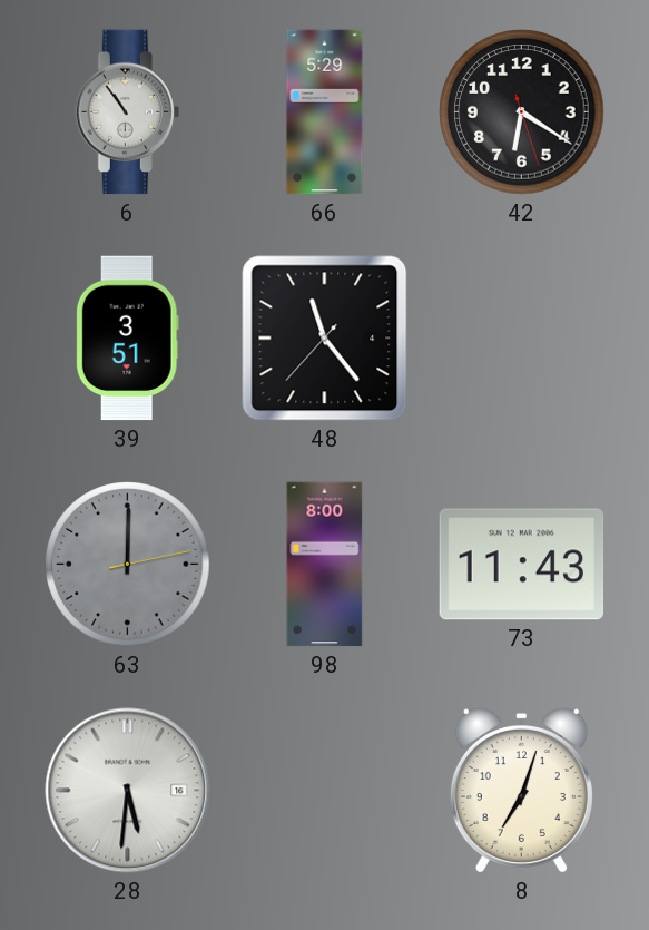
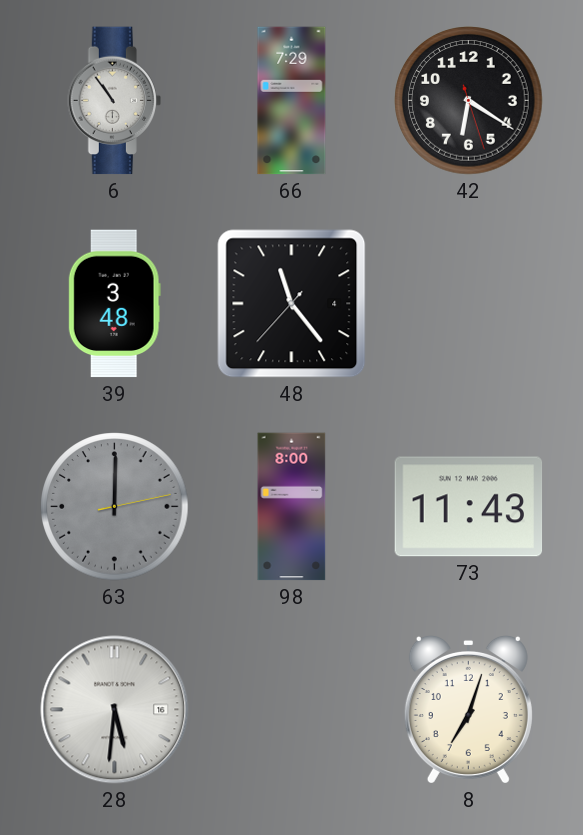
66: 5:29 -> 7:29
39: 3:51 -> 3:48
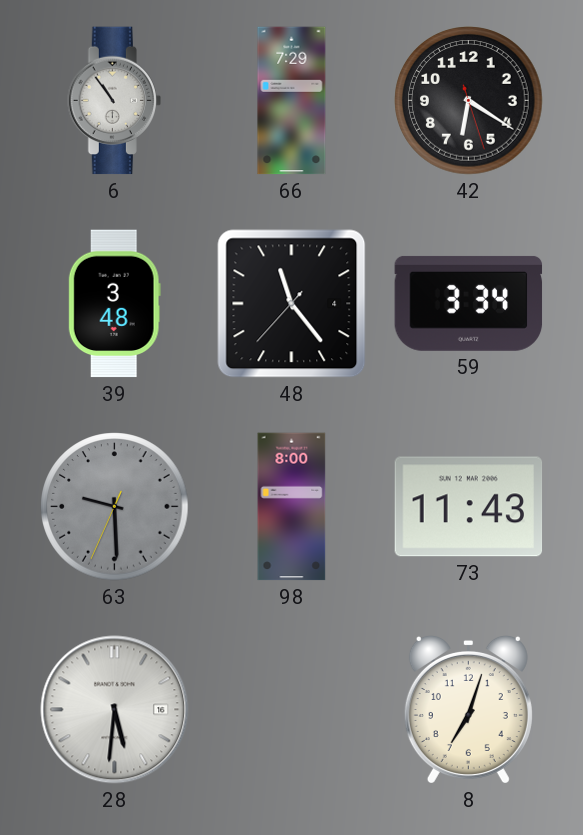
59: none -> 3:34
63: 12:00 -> 9:29
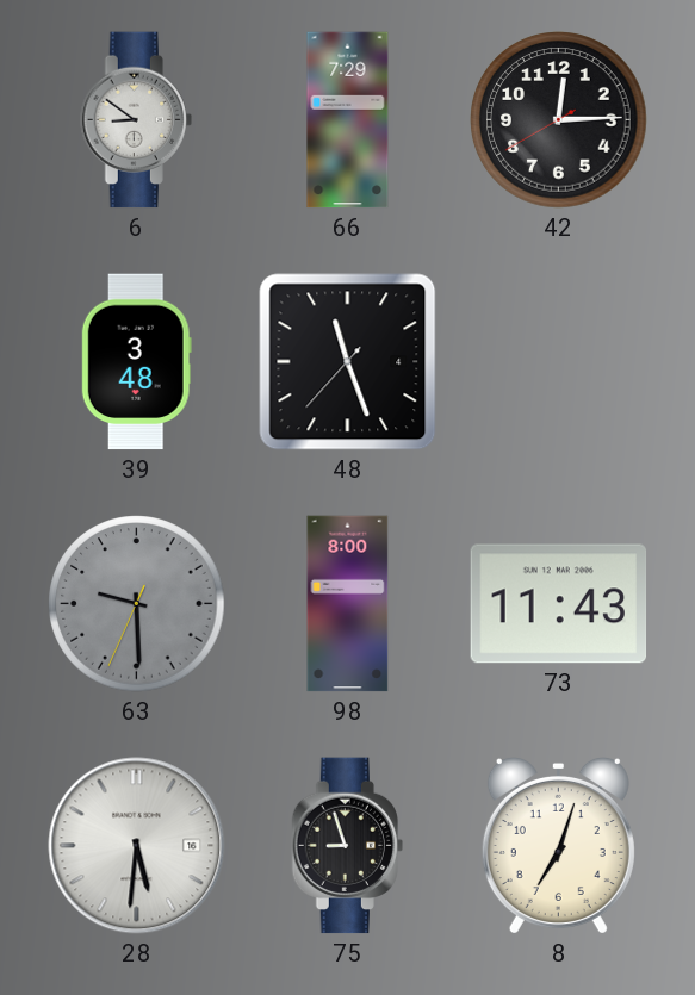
6: 10:54 -> 8:51
42: 6:20 -> 12:14
48: 11:23 -> 11:26
59: 3:34 -> none
75: none -> 8:57
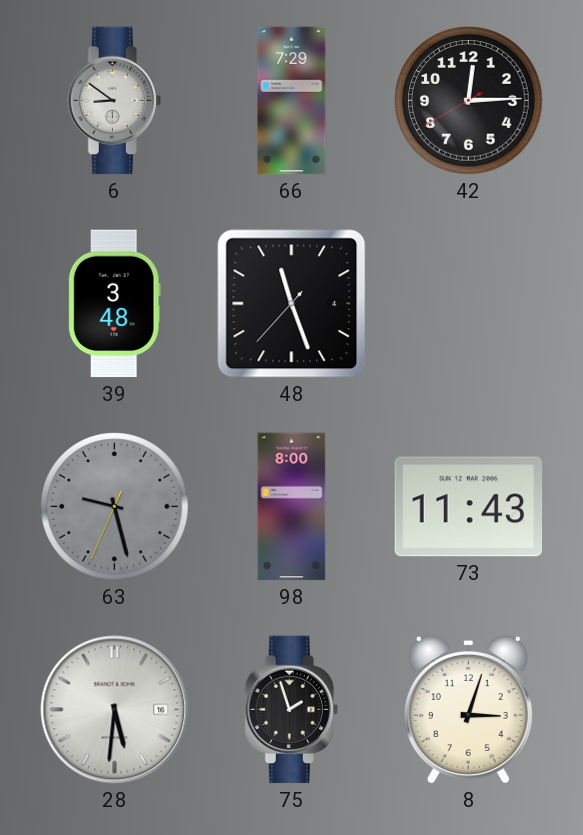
63: 9:29 -> 9:27
75: 8:57 -> 1:57
8: 7:03 -> 3:03
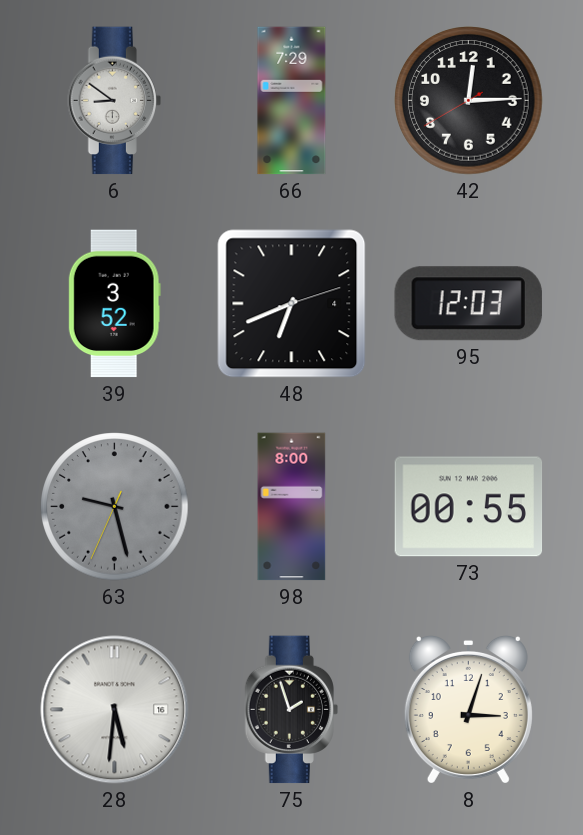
39: 3:48 -> 3:52
48: 11:26 -> 6:41
95: none -> 12:03
73: 11:43 -> 00:55
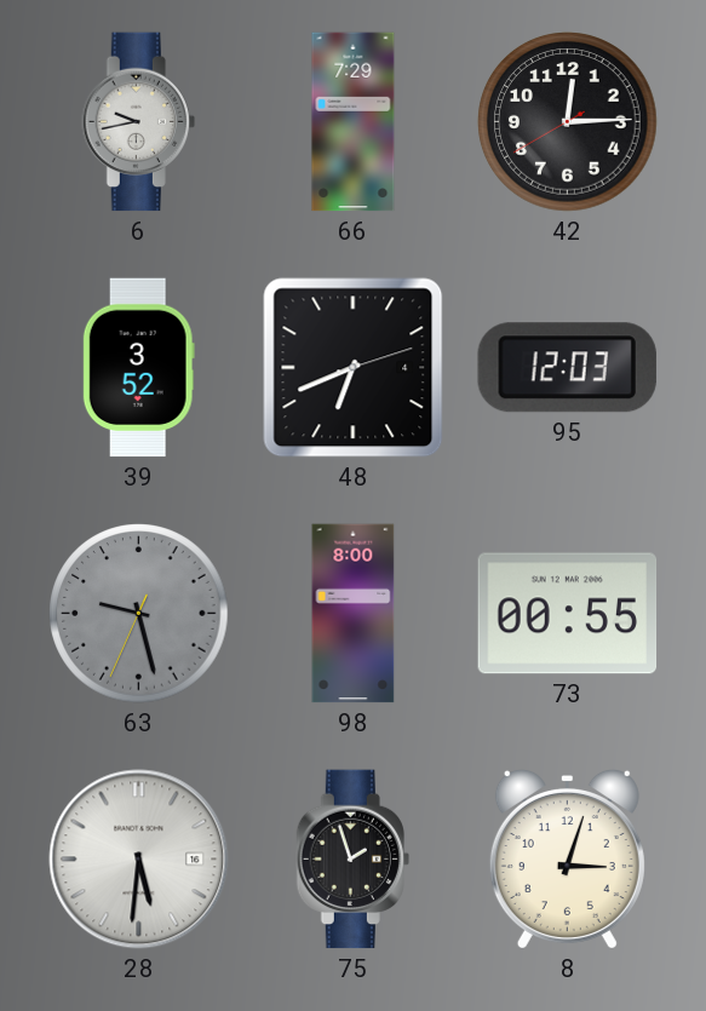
6: 8:51 -> 9:43
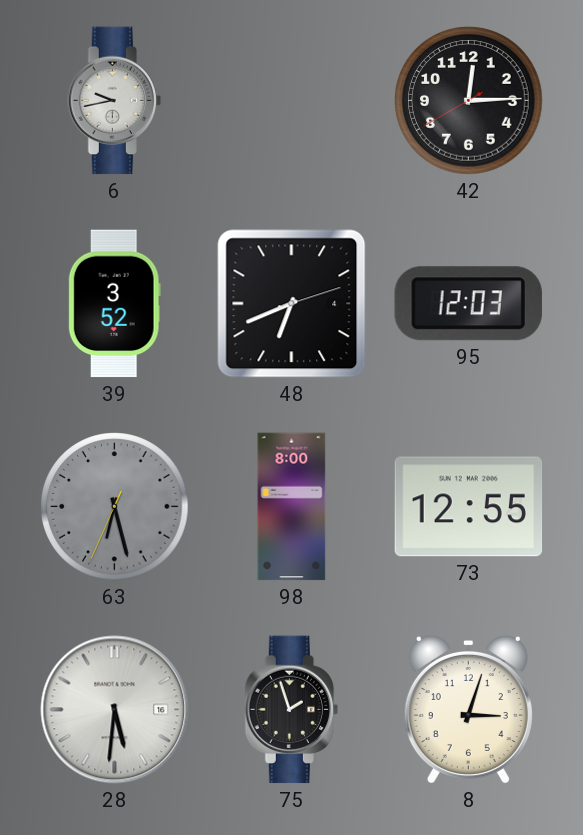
66: 7:29 -> none
63: 9:27 -> 6:27
73: 00:55 -> 12:55
